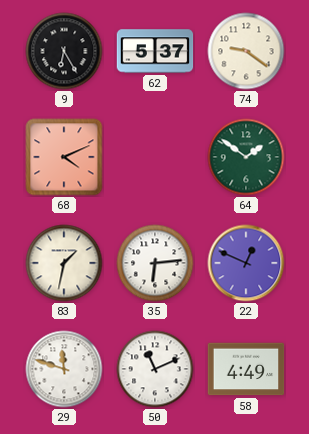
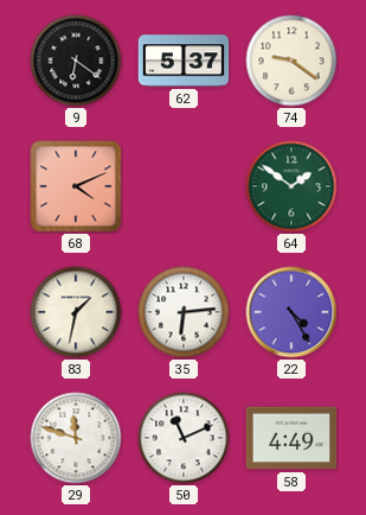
9: 6:25 -> 6:21
22: 12:49 -> 4:25
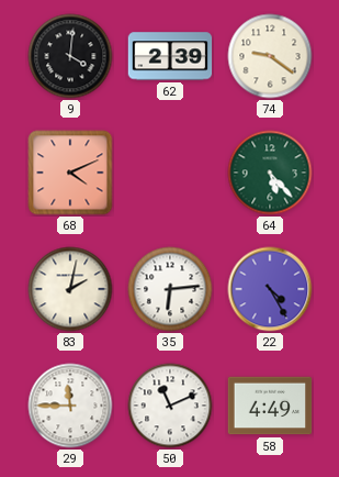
9: 6:21 -> 4:01
62: 5:37 -> 2:39
64: 1:51 -> 5:23
83: 1:32 -> 2:02
29: 11:48 -> 11:45
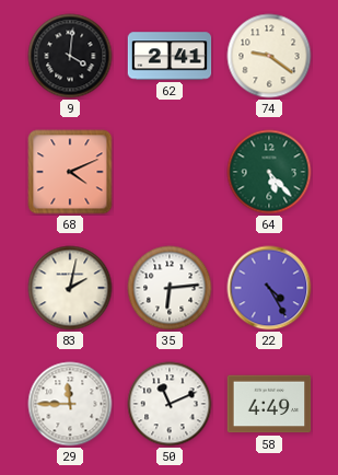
62: 2:39 -> 2:41
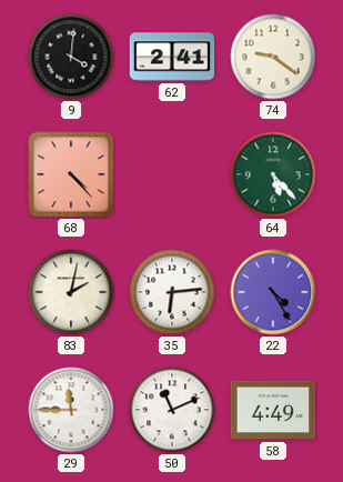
68: 4:11 -> 4:23
